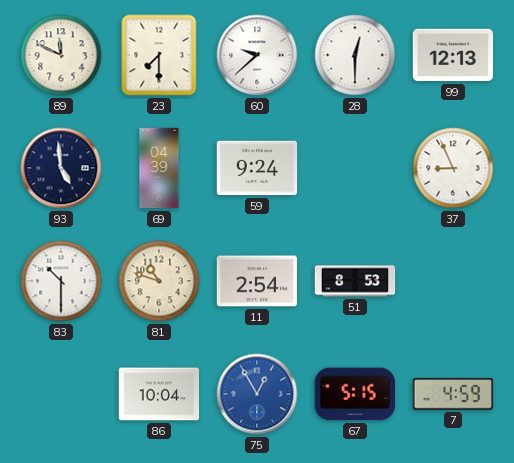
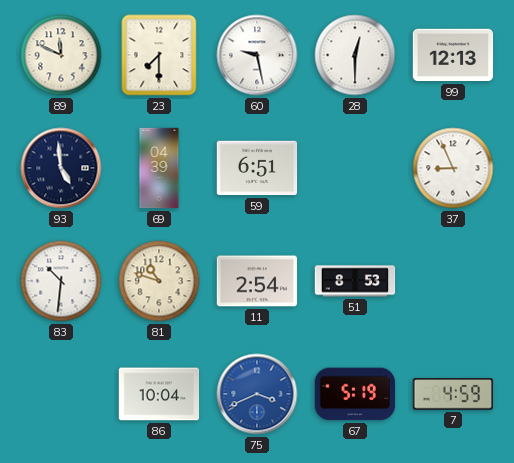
60: 9:38 -> 9:28
59: 9:24 -> 6:51
83: 10:30 -> 10:31
75: 12:55 -> 3:41
67: 5:15 -> 5:19
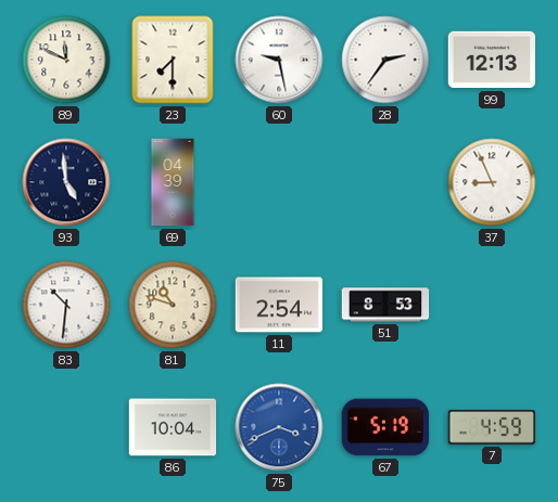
28: 12:30 -> 2:36
59: 6:51 -> none
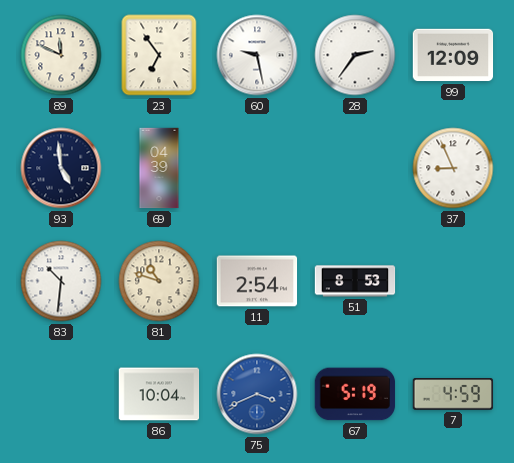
23: 7:30 -> 6:54
99: 12:13 -> 12:09
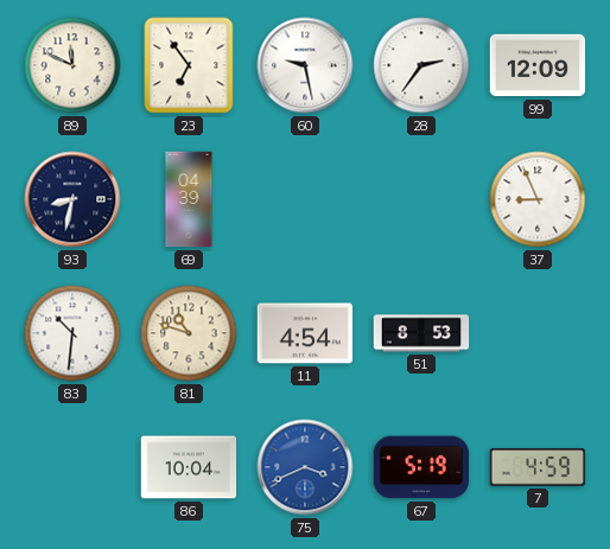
93: 4:59 -> 8:32
11: 2:54 -> 4:54
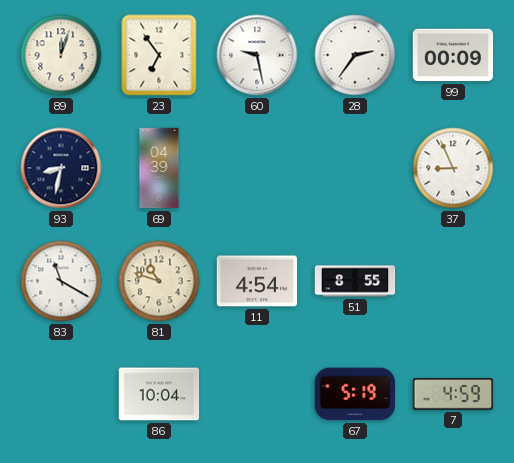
89: 11:49 -> 12:03
99: 12:09 -> 00:09
83: 10:31 -> 11:20
51: 8:53 -> 8:55
75: 3:41 -> none
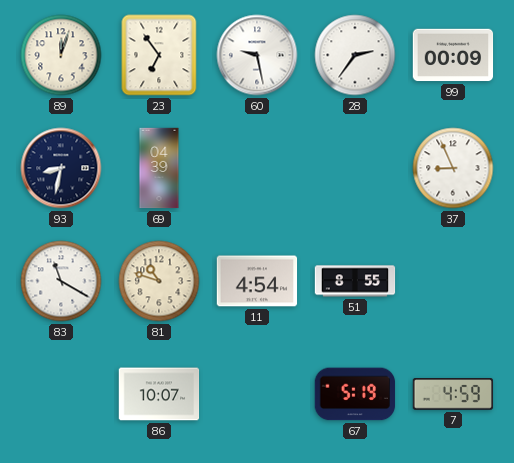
86: 10:04 -> 10:07
